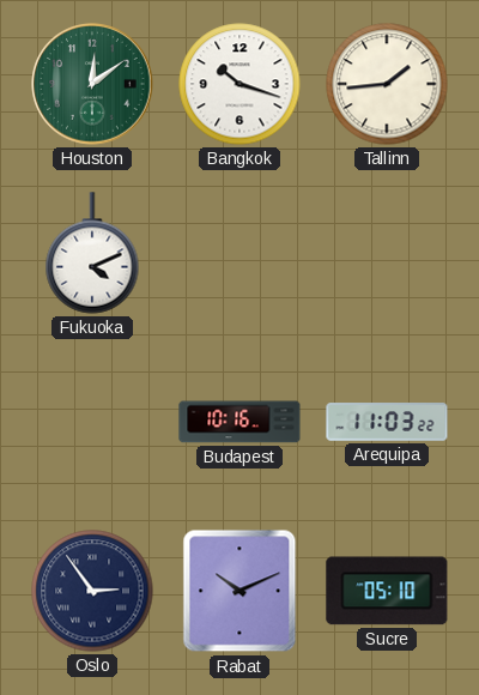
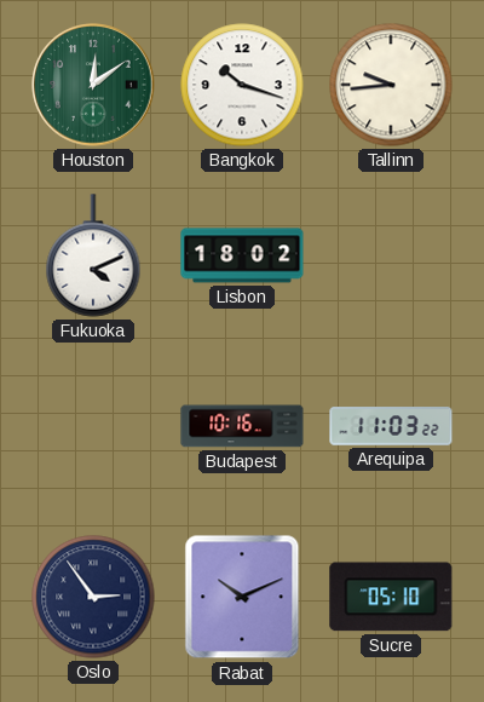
Tallinn: 1:44 -> 9:44
Lisbon: none -> 18:02
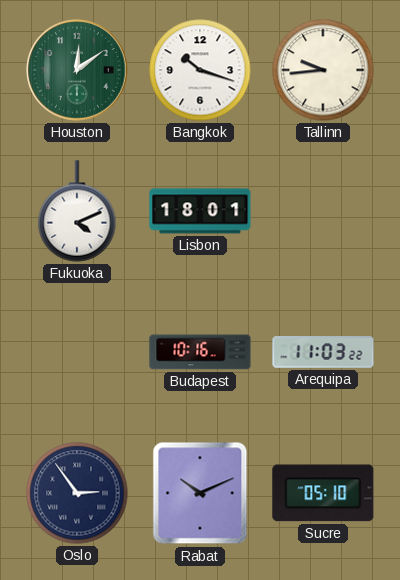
Lisbon: 18:02 -> 18:01
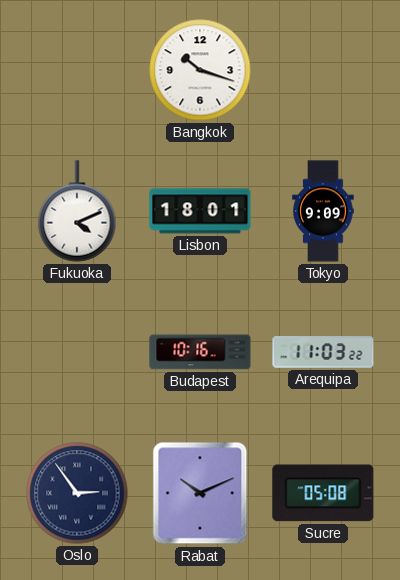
Houston: 12:09 -> none
Tallinn: 9:44 -> none
Tokyo: none -> 9:09
Sucre: 05:10 -> 05:08
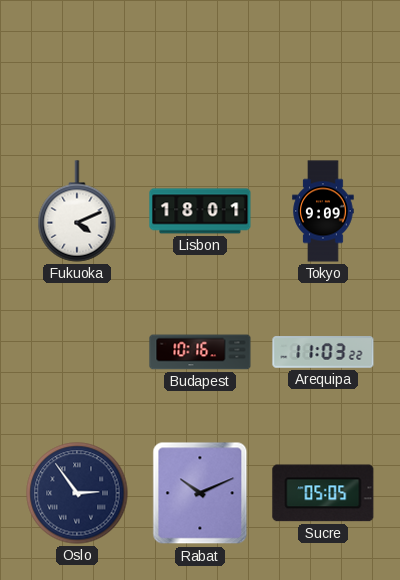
Bangkok: 10:18 -> none
Sucre: 05:08 -> 05:05
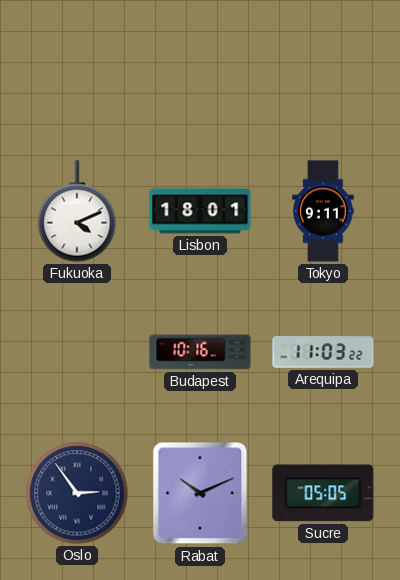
Tokyo: 9:09 -> 9:11
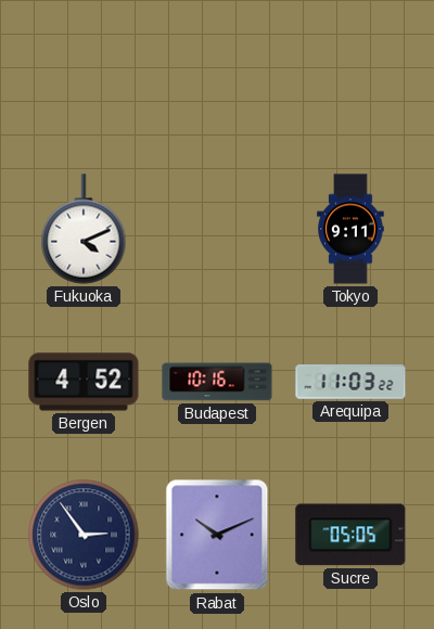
Lisbon: 18:01 -> none
Bergen: none -> 4:52
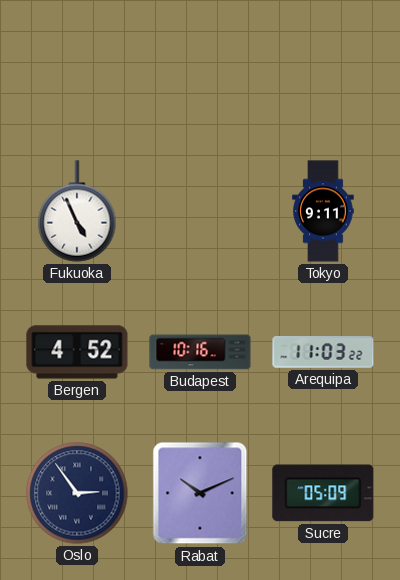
Fukuoka: 4:11 -> 4:56
Sucre: 05:05 -> 05:09
